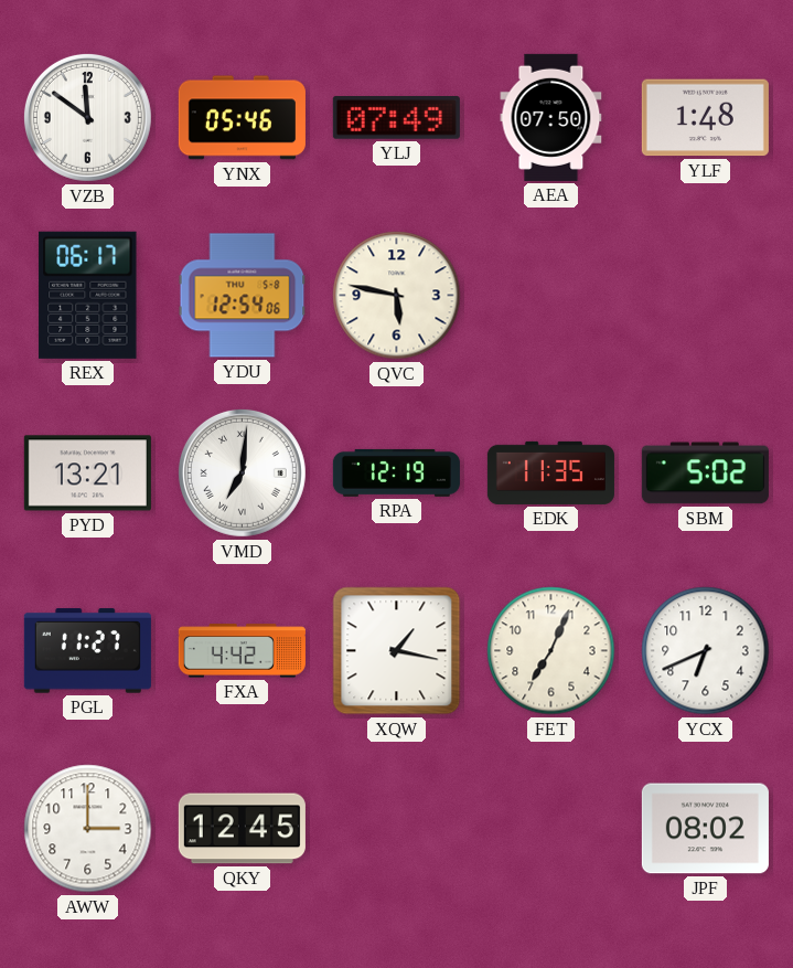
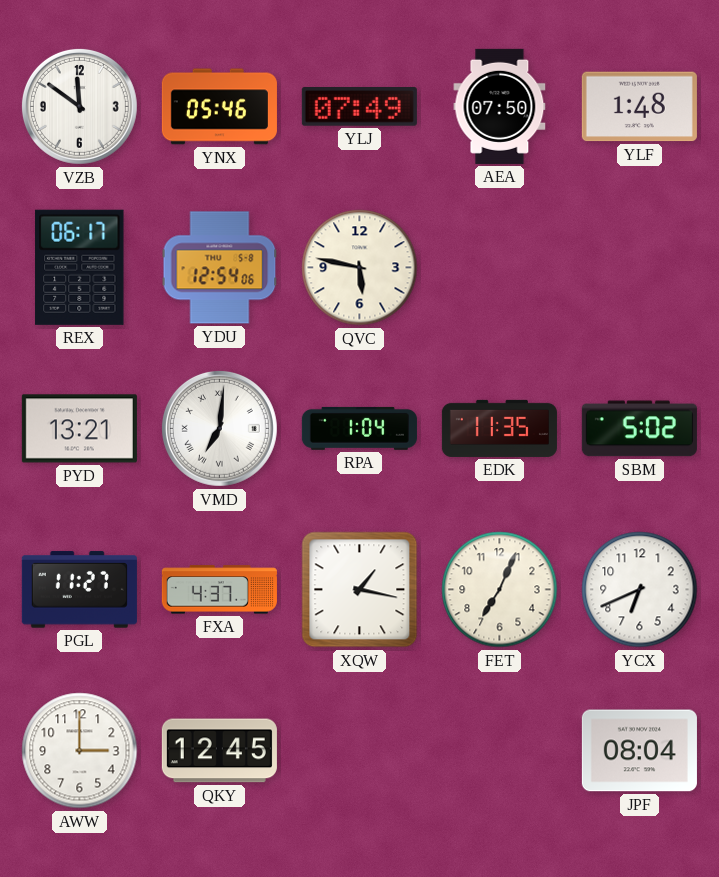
RPA: 12:19 -> 1:04
FXA: 4:42 -> 4:37
JPF: 08:02 -> 08:04
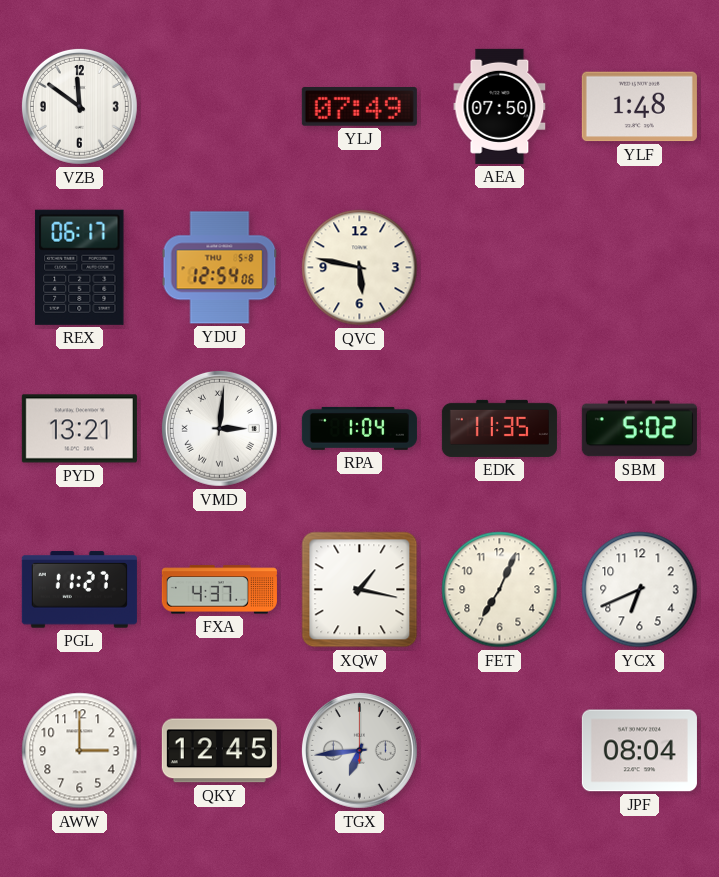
YNX: 05:46 -> none
VMD: 7:01 -> 3:01
TGX: none -> 6:44
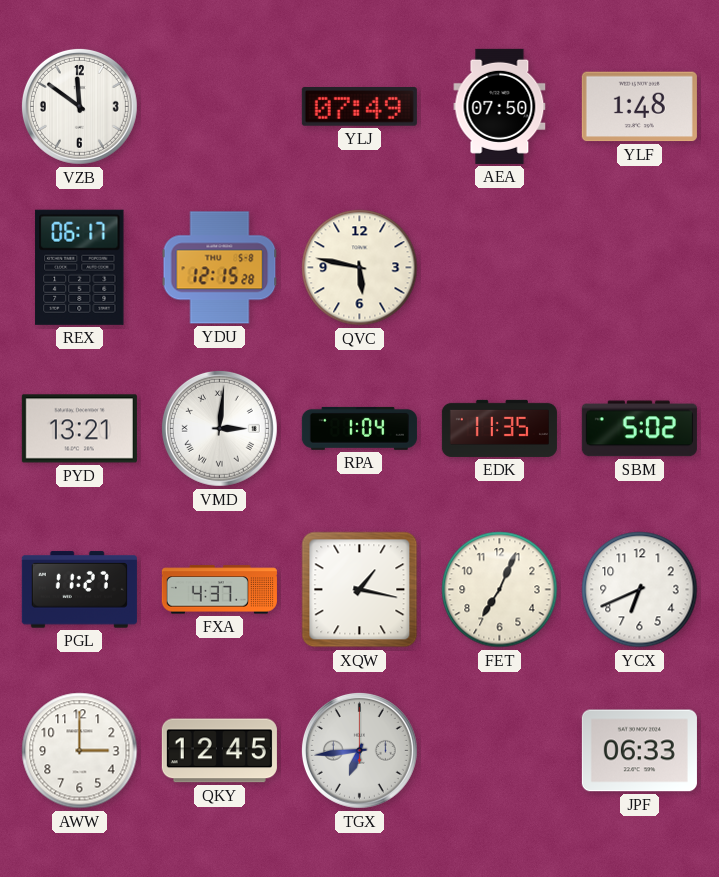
YDU: 12:54 -> 12:15
JPF: 08:04 -> 06:33
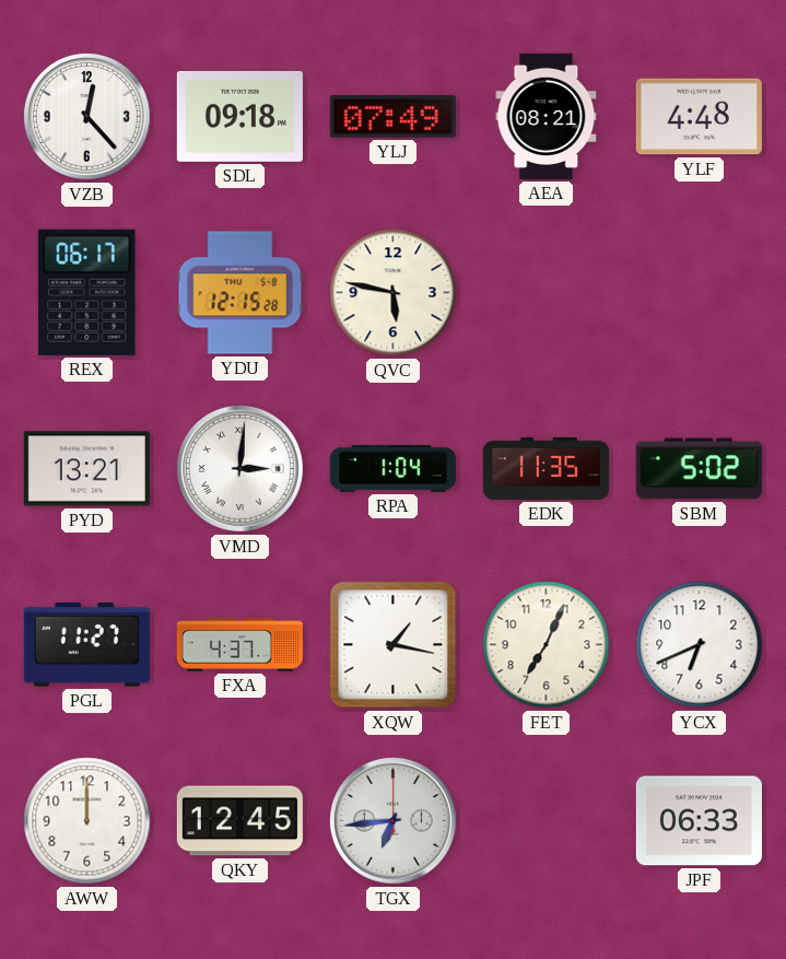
VZB: 11:51 -> 12:23
SDL: none -> 09:18
AEA: 07:50 -> 08:21
YLF: 1:48 -> 4:48
AWW: 3:00 -> 12:00
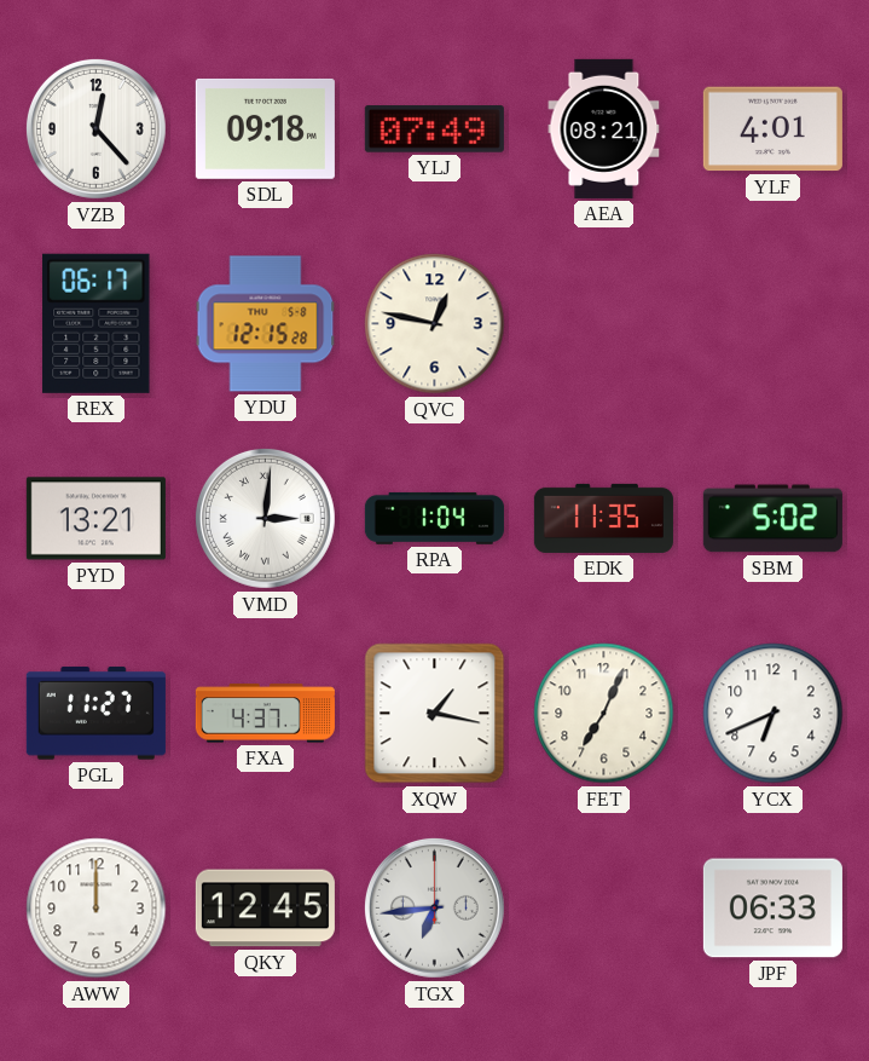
YLF: 4:48 -> 4:01
QVC: 5:47 -> 12:47
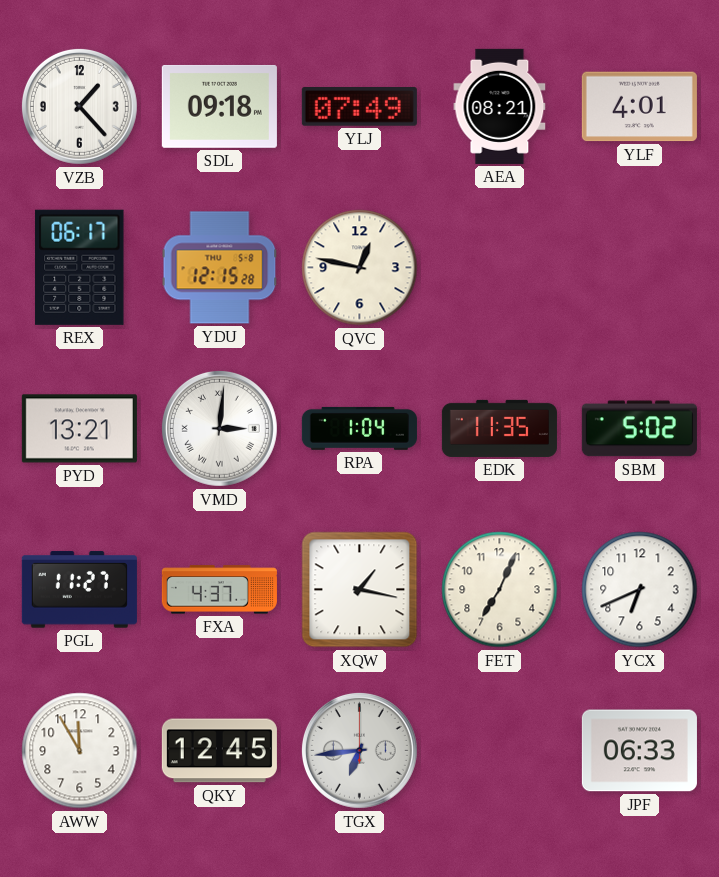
VZB: 12:23 -> 1:23
AWW: 12:00 -> 11:55
